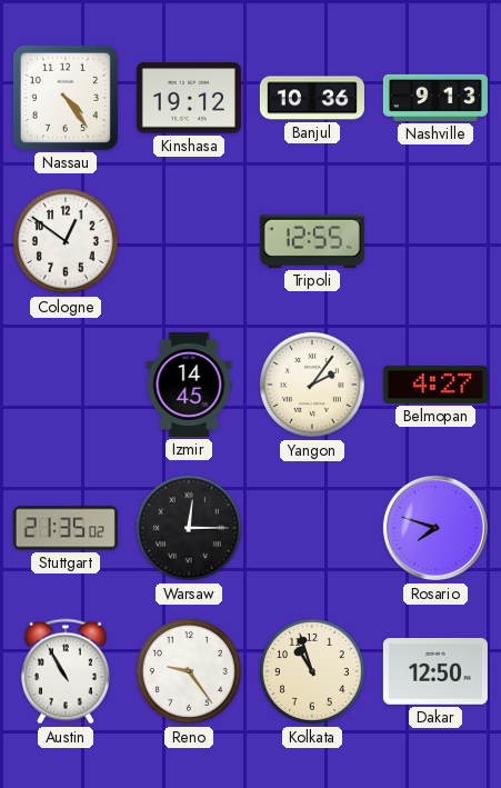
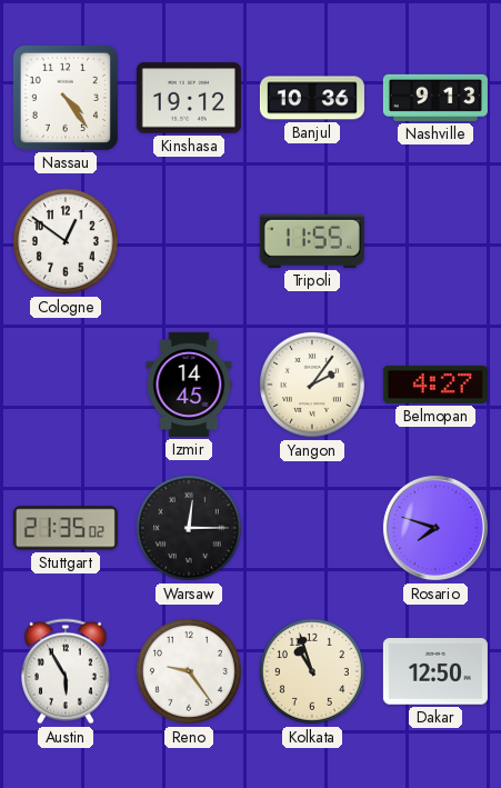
Tripoli: 12:55 -> 11:55
Austin: 10:55 -> 5:55
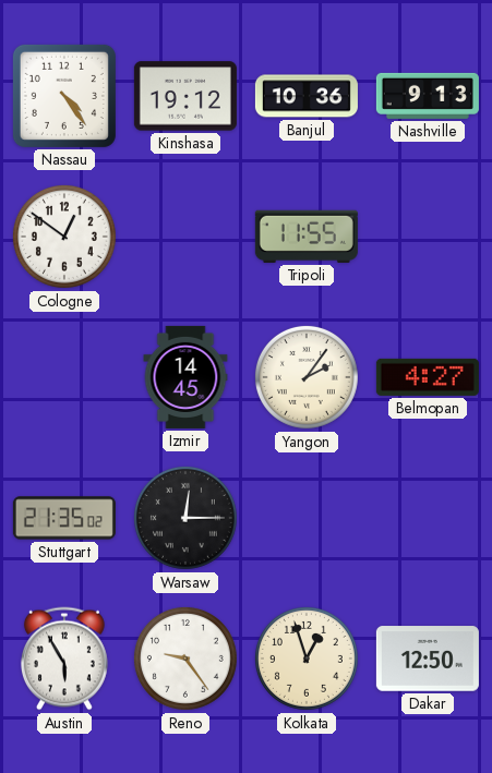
Rosario: 7:48 -> none
Kolkata: 10:57 -> 12:57
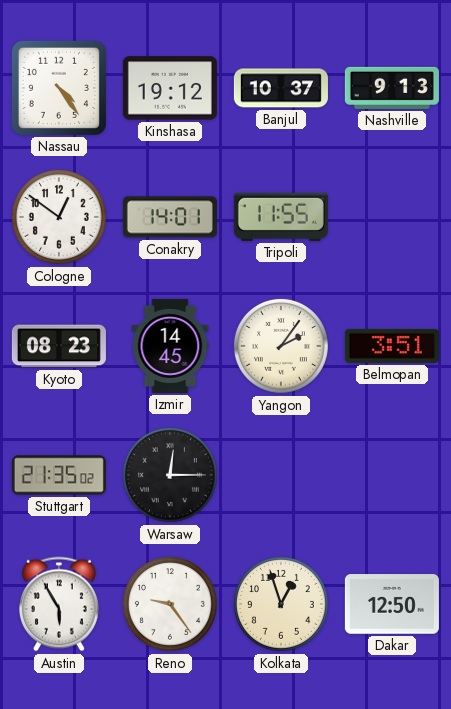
Banjul: 10:36 -> 10:37
Conakry: none -> 14:01
Kyoto: none -> 08:23
Belmopan: 4:27 -> 3:51
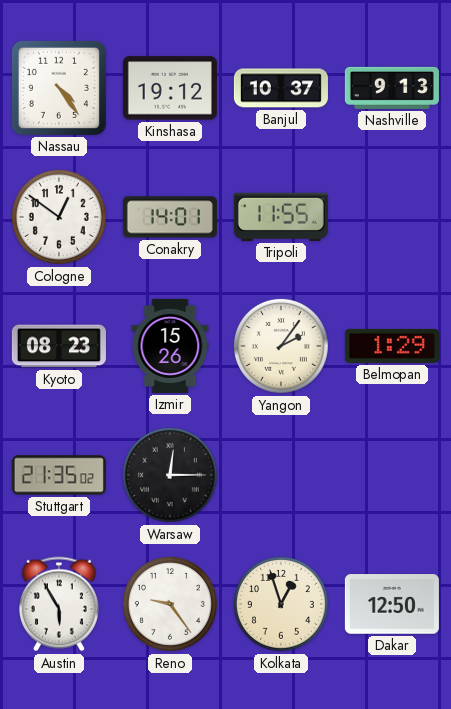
Izmir: 14:45 -> 15:26
Belmopan: 3:51 -> 1:29
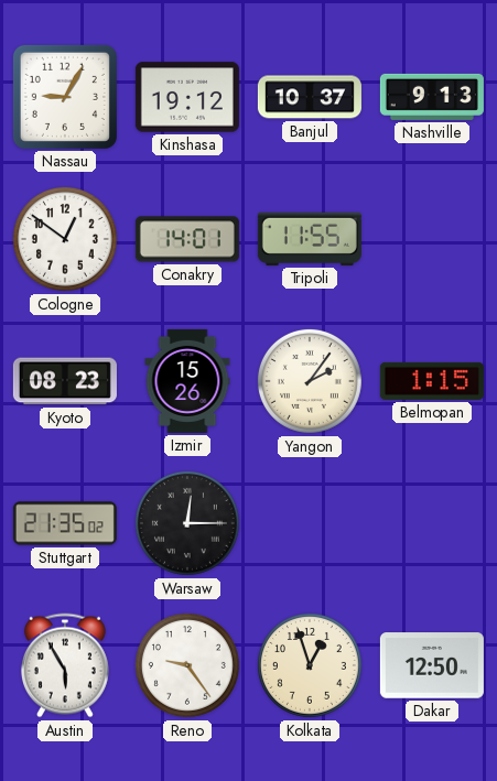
Nassau: 4:24 -> 9:05
Belmopan: 1:29 -> 1:15
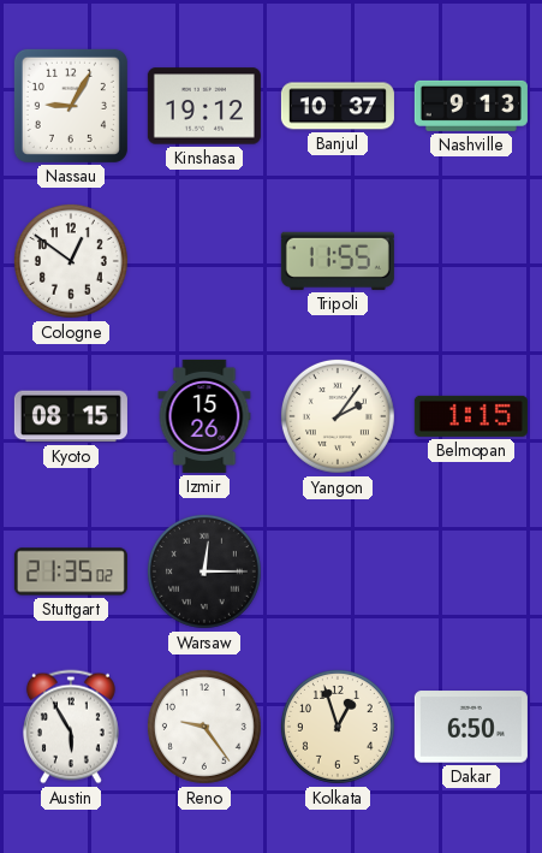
Conakry: 14:01 -> none
Kyoto: 08:23 -> 08:15
Dakar: 12:50 -> 6:50
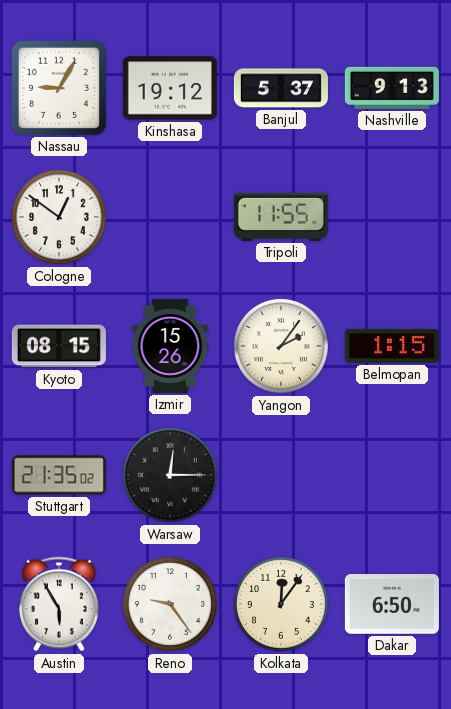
Banjul: 10:37 -> 5:37
Kolkata: 12:57 -> 12:06
